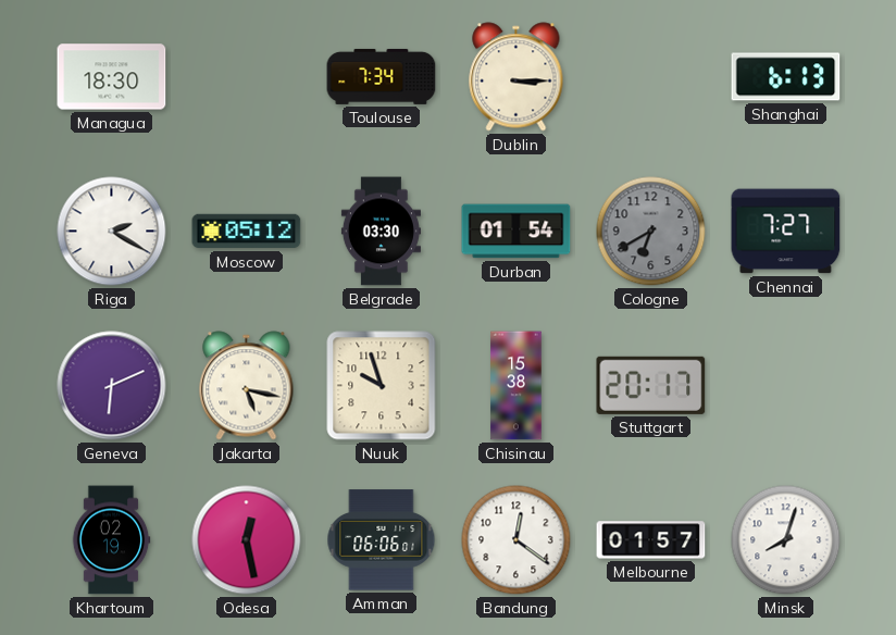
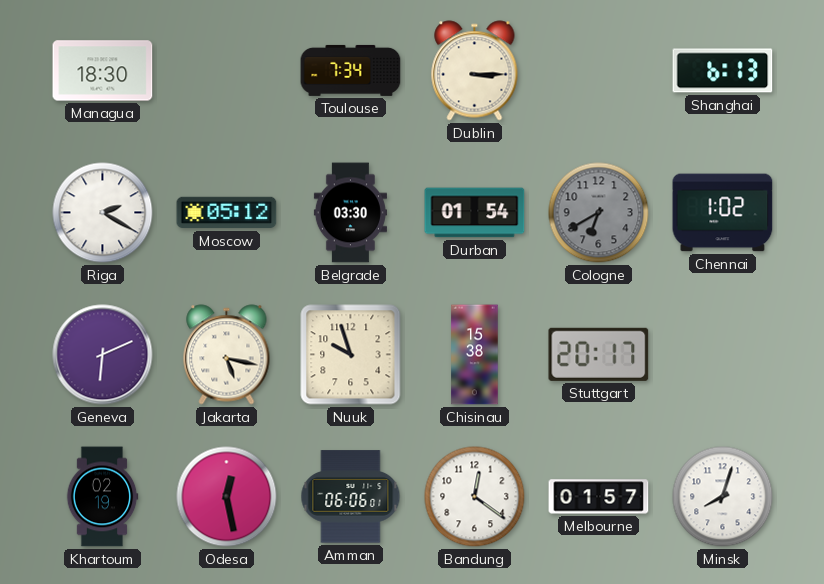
Chennai: 7:27 -> 1:02
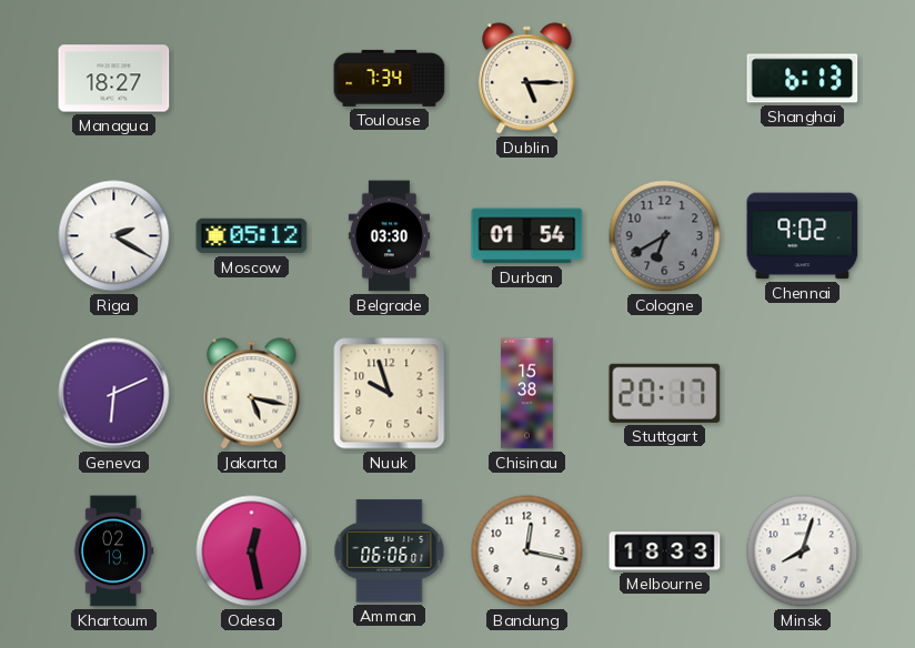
Managua: 18:30 -> 18:27
Dublin: 3:15 -> 5:15
Chennai: 1:02 -> 9:02
Bandung: 12:21 -> 12:17
Melbourne: 01:57 -> 18:33
